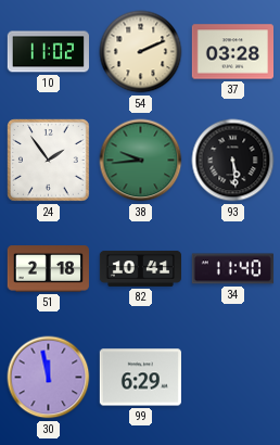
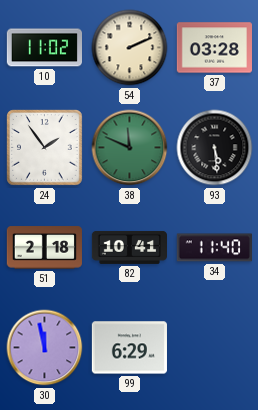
38: 9:44 -> 11:49
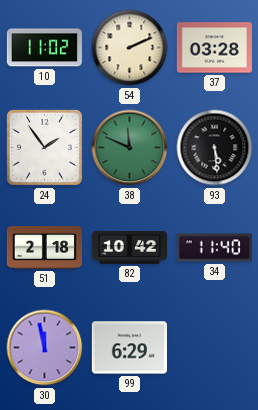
82: 10:41 -> 10:42
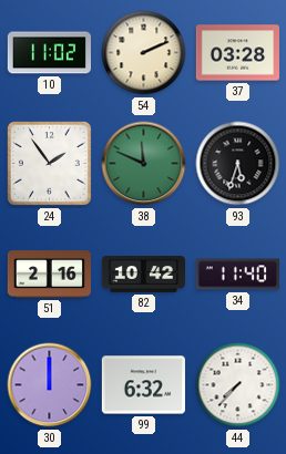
93: 5:29 -> 5:33
51: 2:18 -> 2:16
30: 11:58 -> 12:00
99: 6:29 -> 6:32
44: none -> 7:37
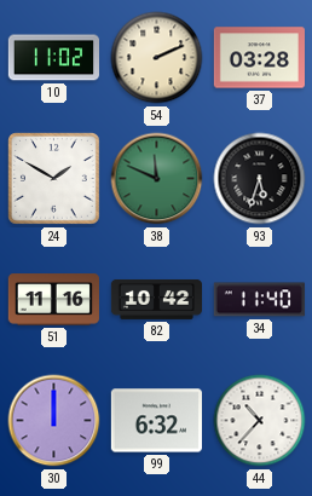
24: 1:54 -> 1:50
51: 2:16 -> 11:16
44: 7:37 -> 10:37
